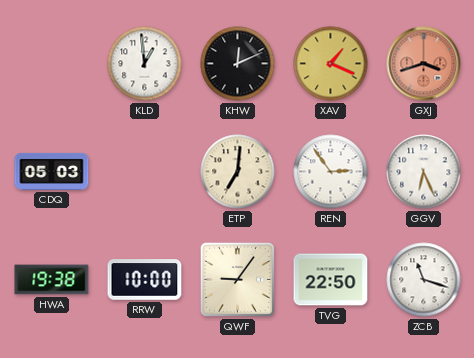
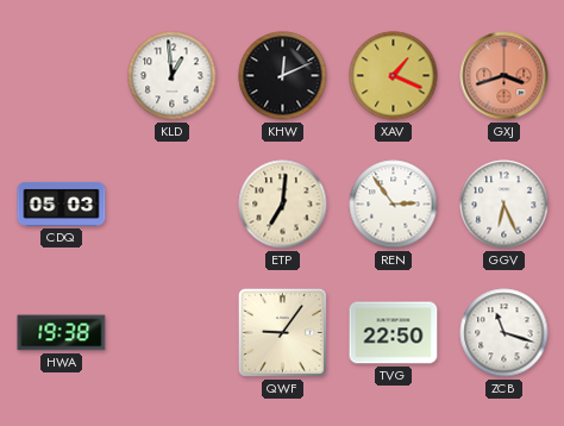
RRW: 10:00 -> none
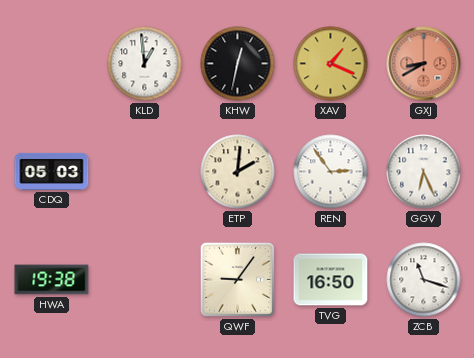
KHW: 12:11 -> 12:32
GXJ: 3:42 -> 8:40
ETP: 7:01 -> 2:01
TVG: 22:50 -> 16:50
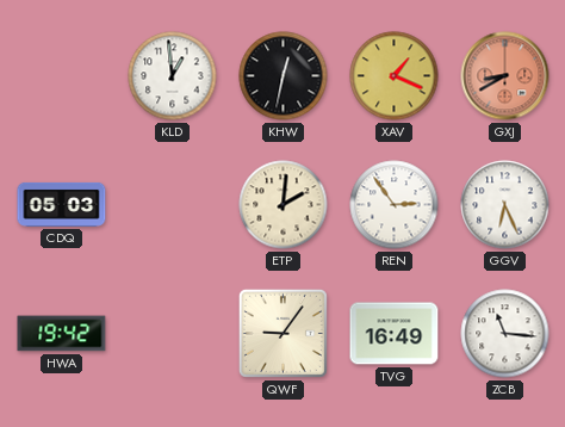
HWA: 19:38 -> 19:42
TVG: 16:50 -> 16:49
ZCB: 11:18 -> 11:16
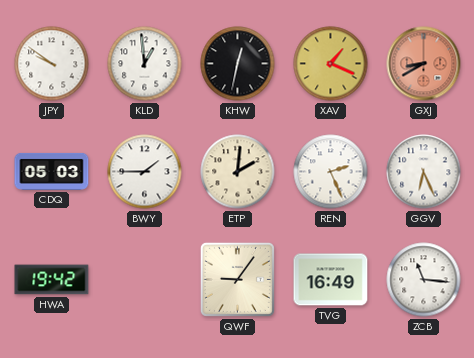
JPY: none -> 9:51
BWY: none -> 1:45
REN: 2:54 -> 2:26
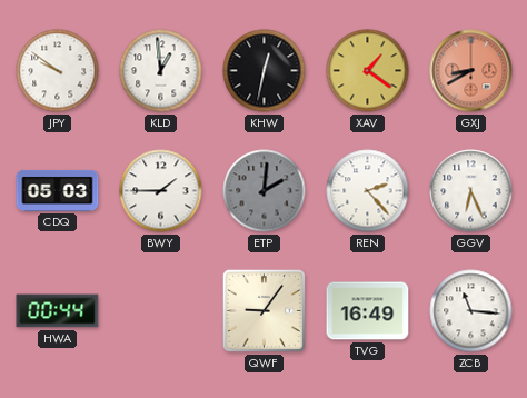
XAV: 1:19 -> 1:21
ETP dial: cream -> grey
REN: 2:26 -> 2:23
HWA: 19:42 -> 00:44
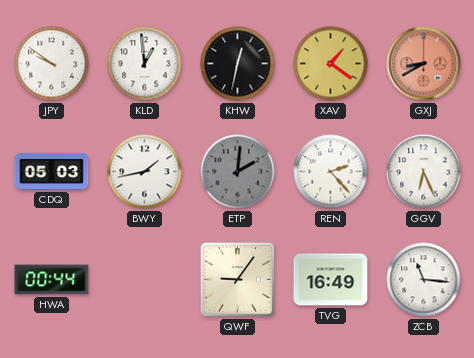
BWY: 1:45 -> 1:43
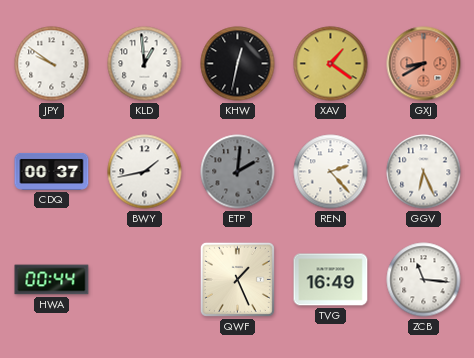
CDQ: 05:03 -> 00:37
QWF: 9:06 -> 1:26
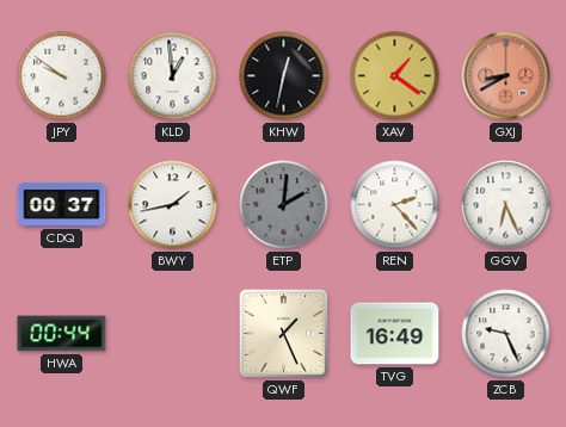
ZCB: 11:16 -> 9:26
